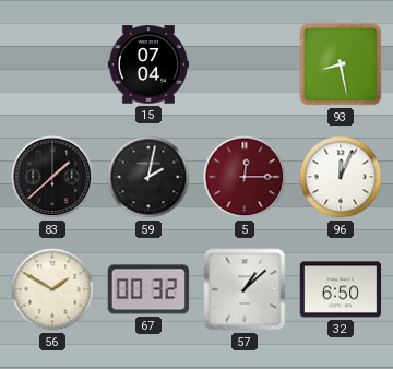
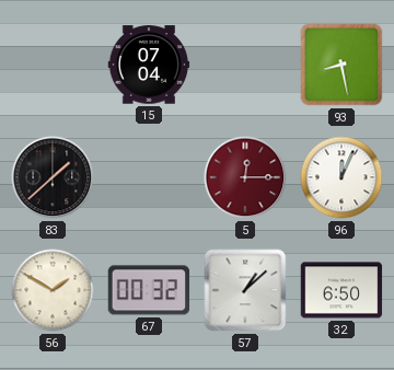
59: 2:02 -> none
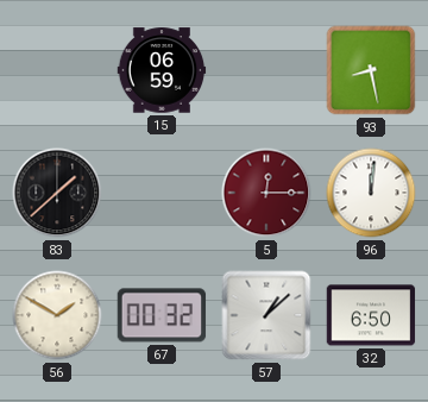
15: 07:04 -> 06:59
96: 12:04 -> 12:01
